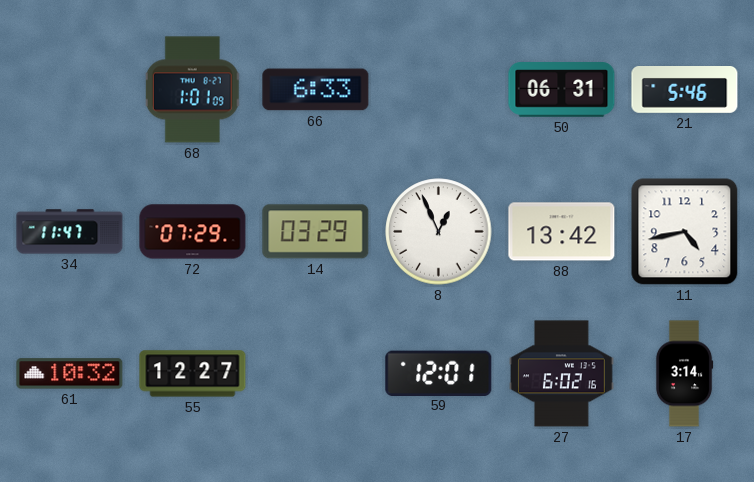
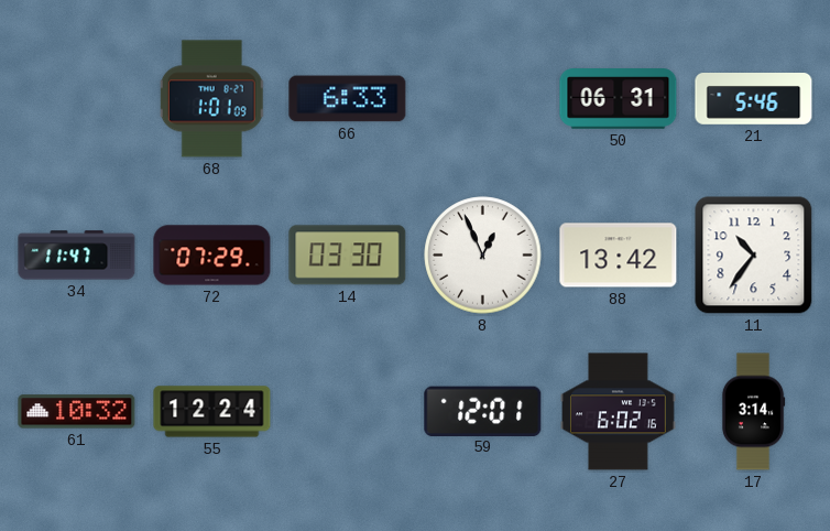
14: 03:29 -> 03:30
11: 4:43 -> 10:36
55: 12:27 -> 12:24
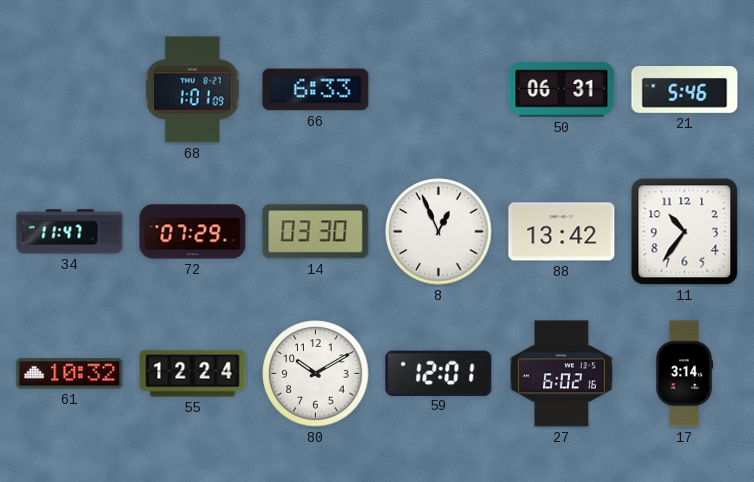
80: none -> 10:10
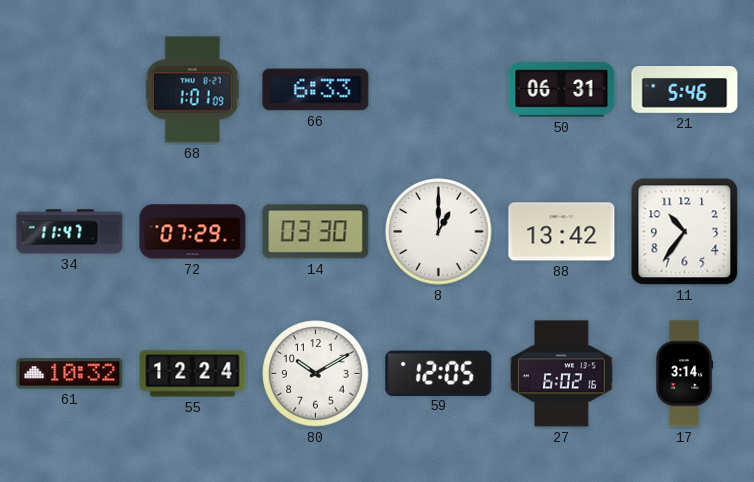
8: 12:56 -> 1:00
59: 12:01 -> 12:05
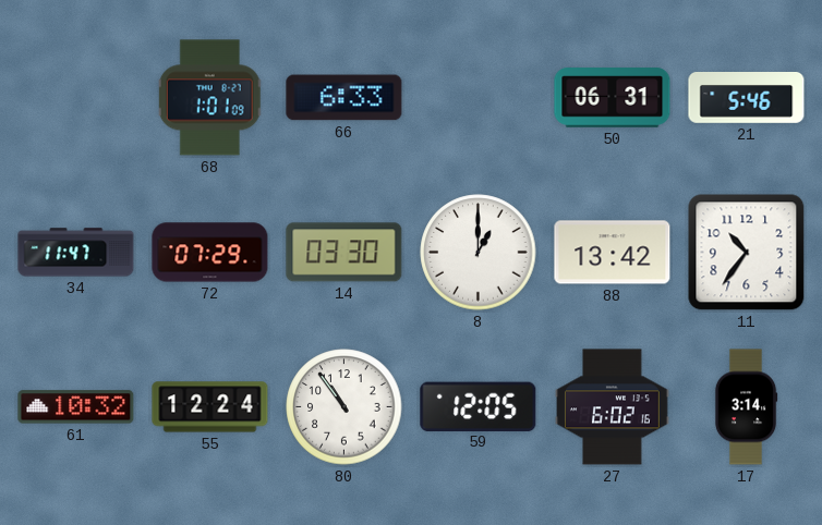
80: 10:10 -> 10:54
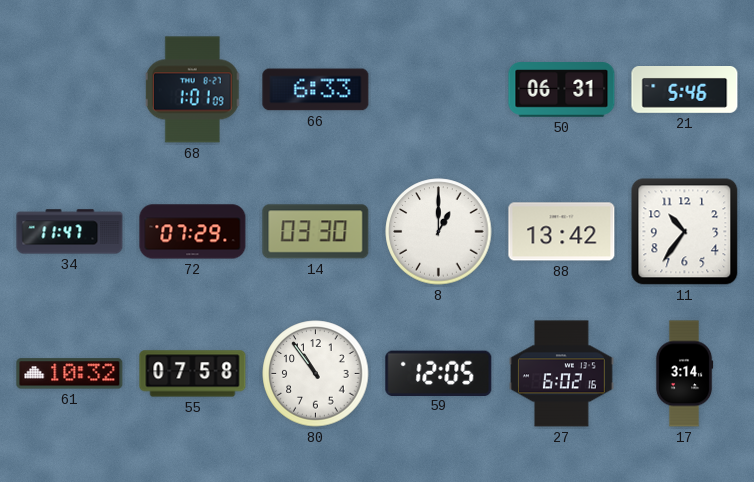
55: 12:24 -> 07:58
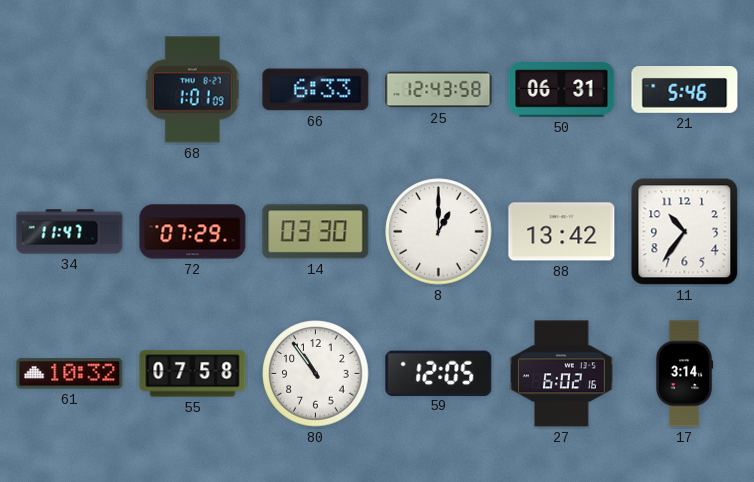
25: none -> 12:43
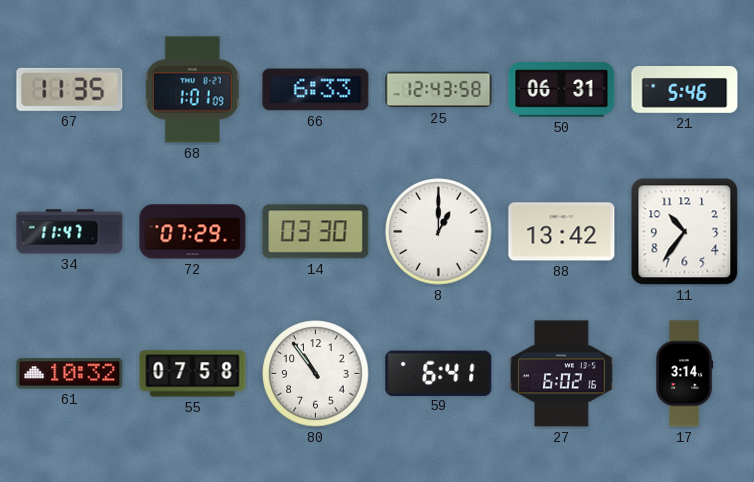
67: none -> 11:35
59: 12:05 -> 6:41
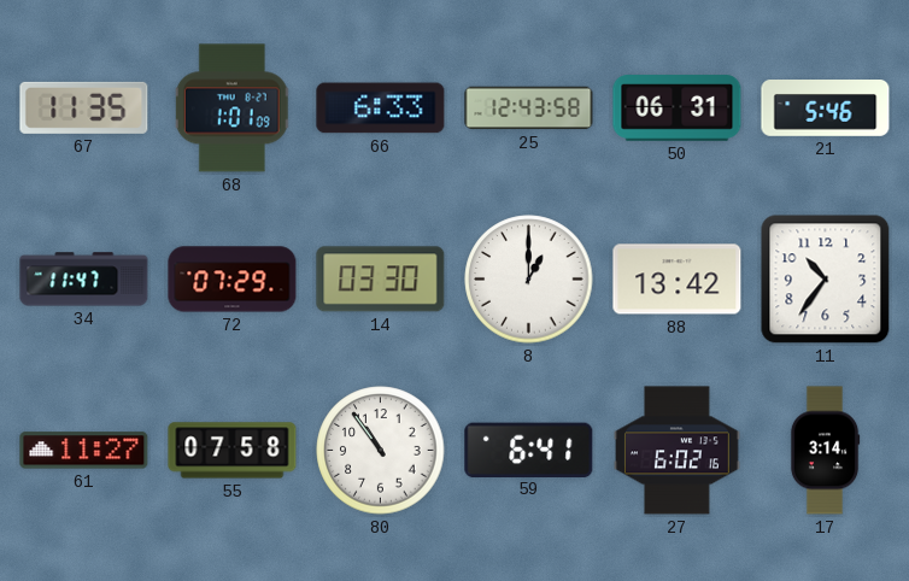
61: 10:32 -> 11:27
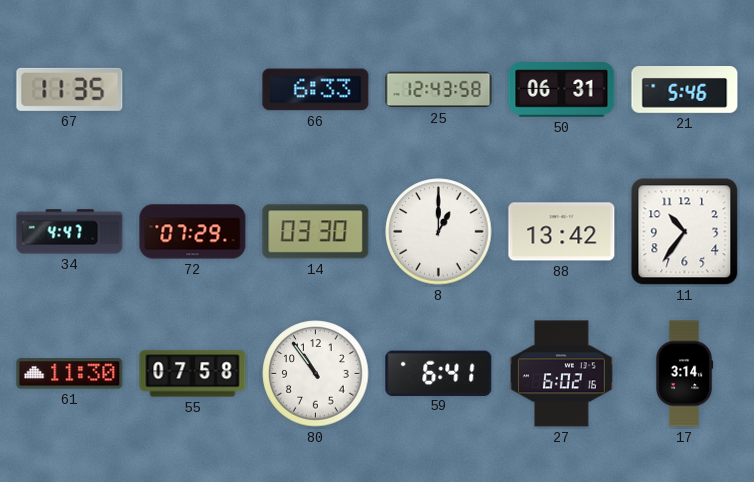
68: 1:01 -> none
34: 11:47 -> 4:47
61: 11:27 -> 11:30
